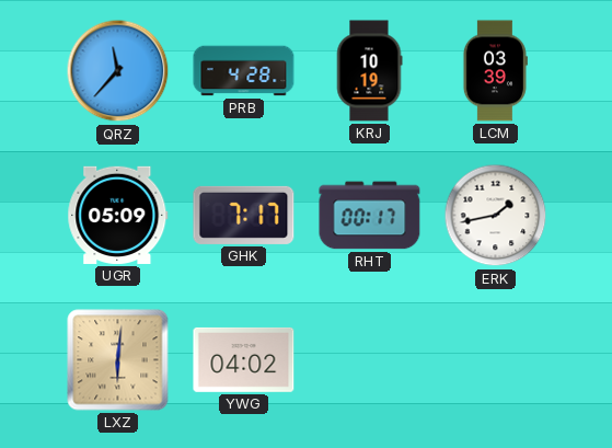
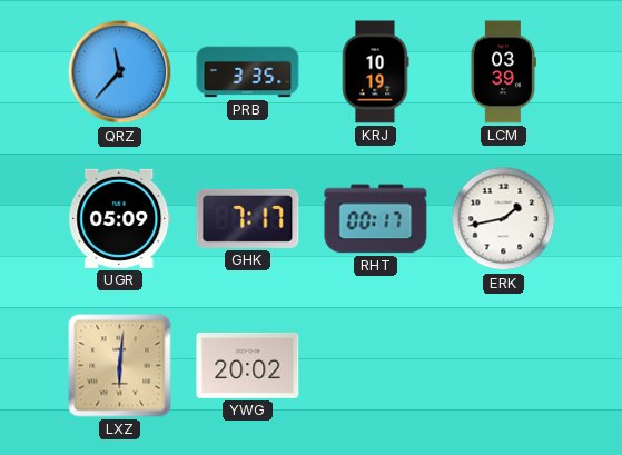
PRB: 4:28 -> 3:35
YWG: 04:02 -> 20:02
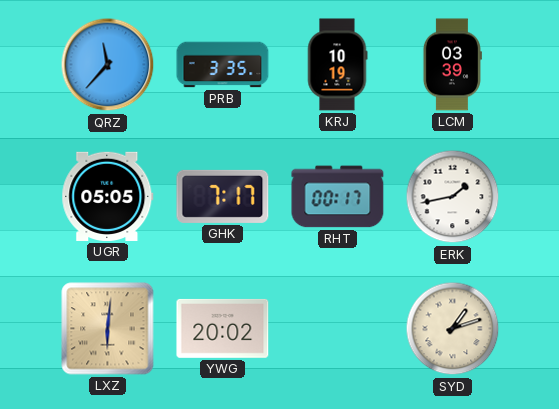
UGR: 05:09 -> 05:05
SYD: none -> 1:12
